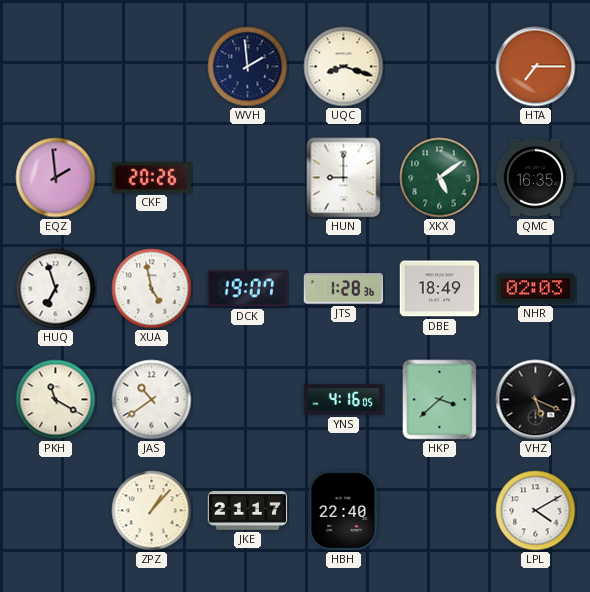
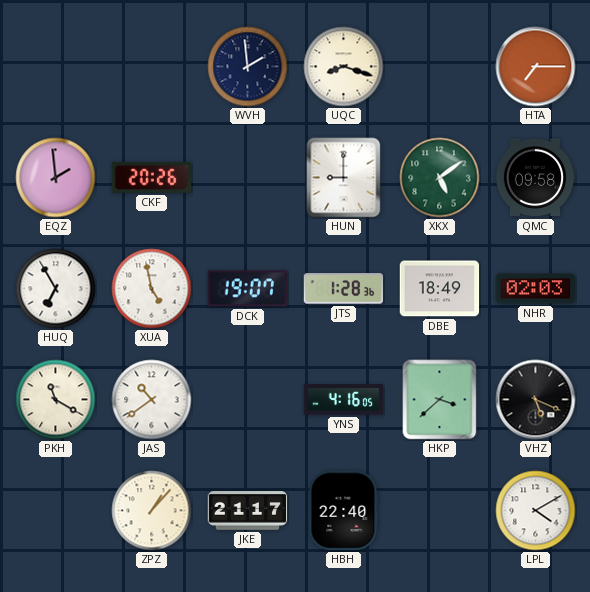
QMC: 16:35 -> 09:58
HUQ: 6:57 -> 6:55
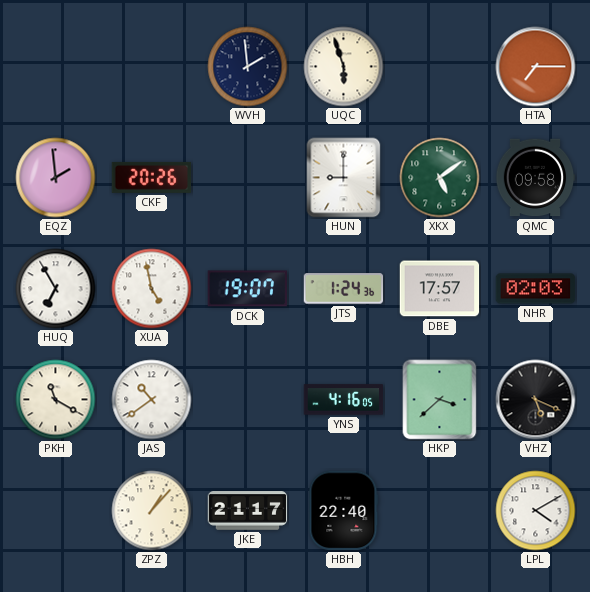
UQC: 8:18 -> 5:57
JTS: 1:28 -> 1:24
DBE: 18:49 -> 17:57
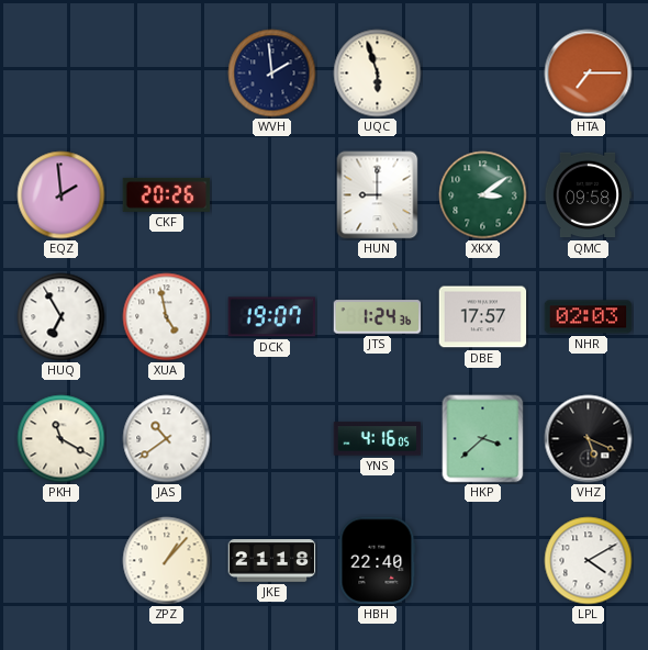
XKX: 5:09 -> 3:09
JKE: 21:17 -> 21:18
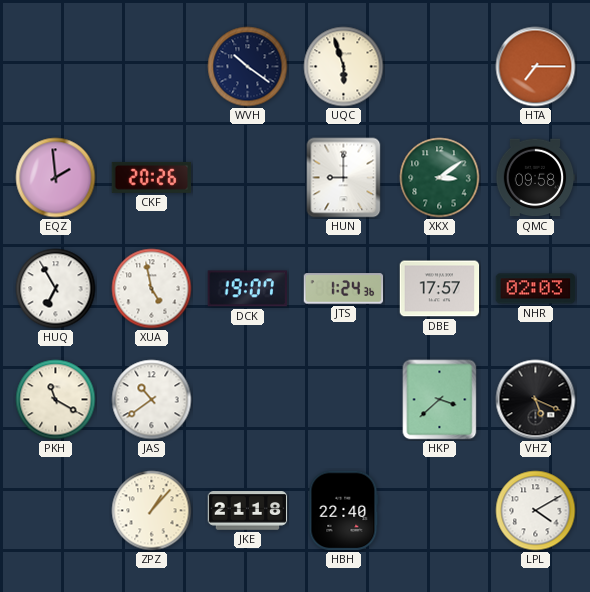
WVH: 1:59 -> 10:21
YNS: 4:16 -> none
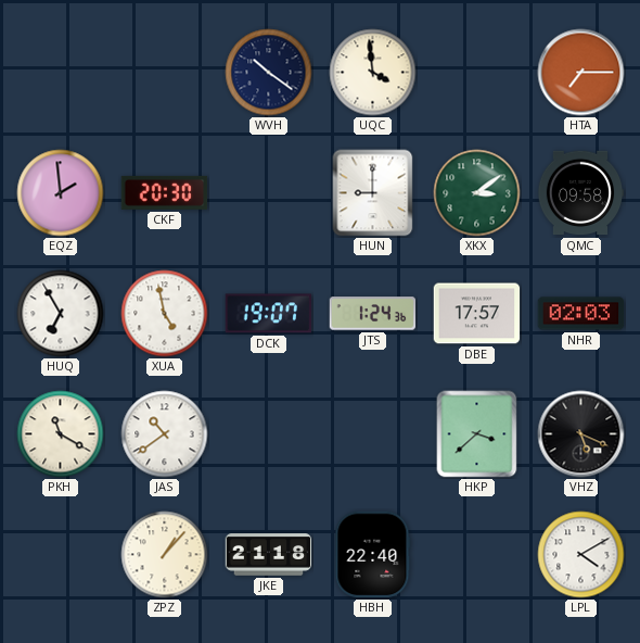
UQC: 5:57 -> 3:59
CKF: 20:26 -> 20:30
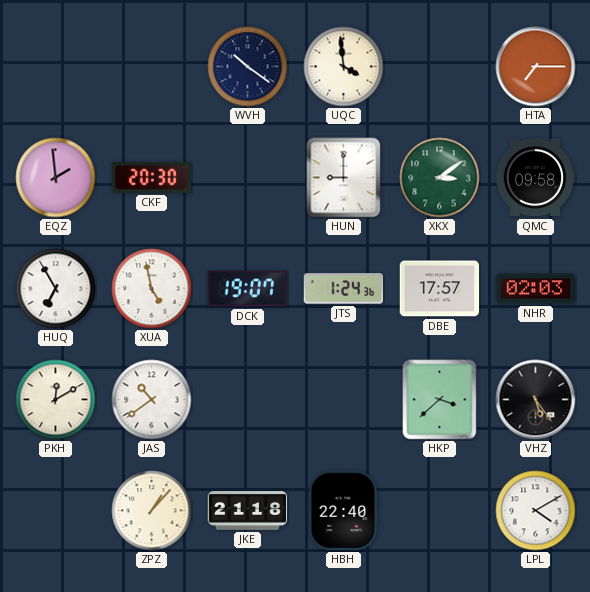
PKH: 11:20 -> 12:10
VHZ: 5:19 -> 5:24
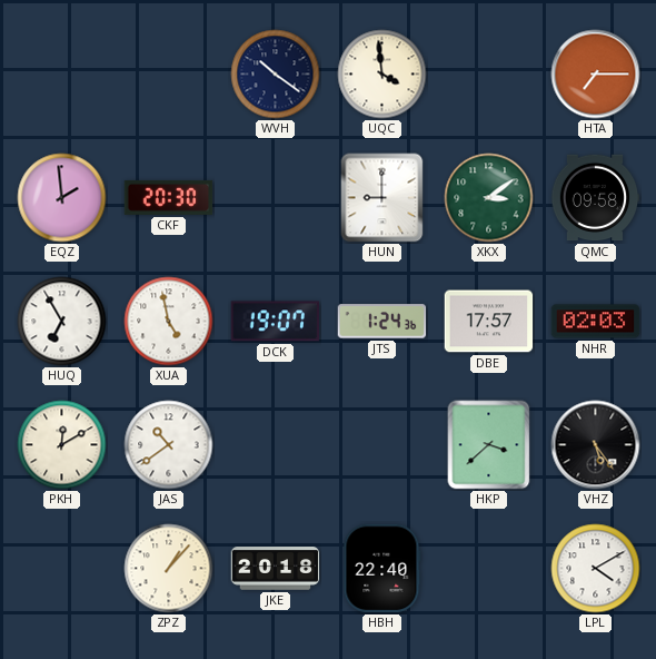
JKE: 21:18 -> 20:18
